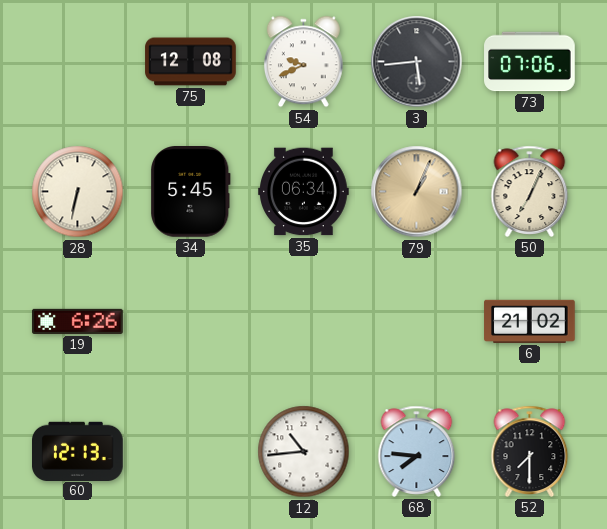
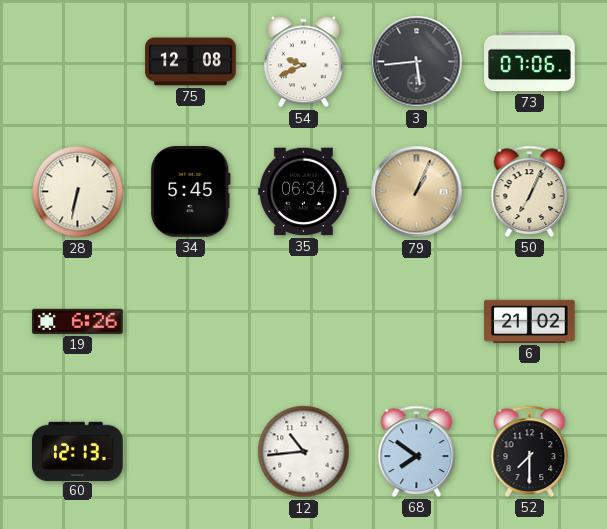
68: 7:46 -> 7:51
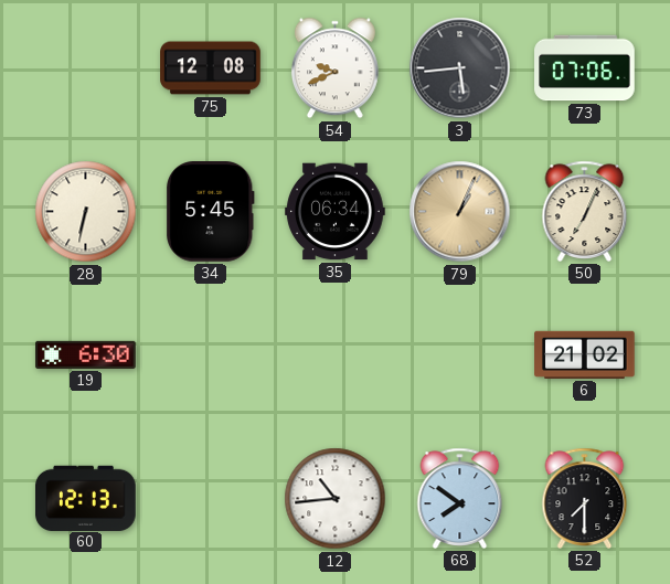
19: 6:26 -> 6:30
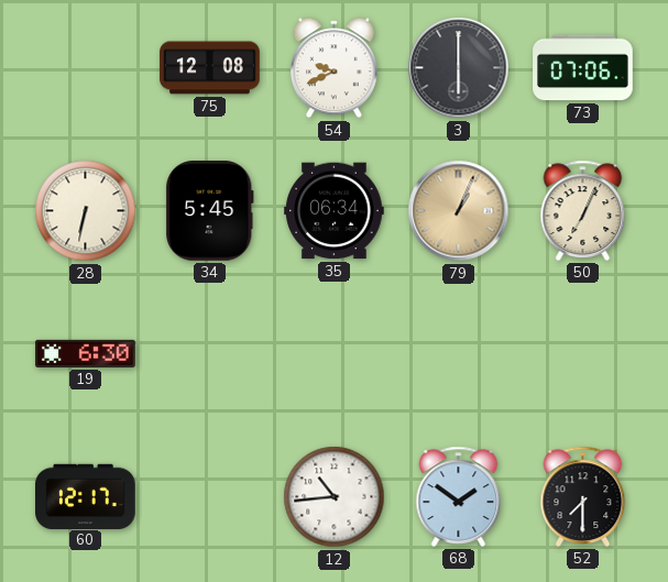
3: 5:44 -> 6:00
6: 21:02 -> none
60: 12:13 -> 12:17
68: 7:51 -> 1:51
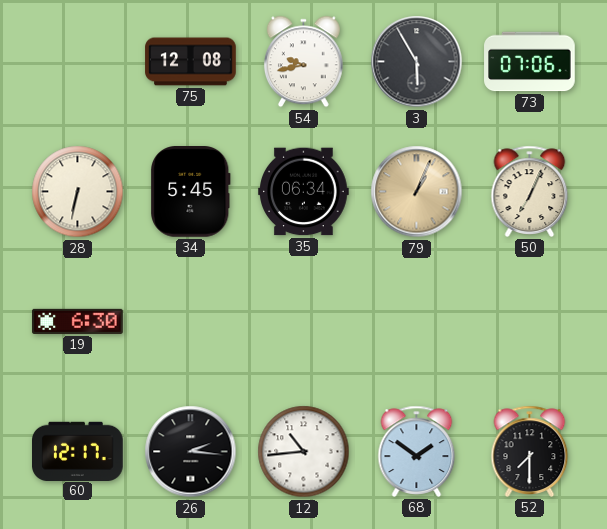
54: 9:41 -> 9:43
3: 6:00 -> 5:55
26: none -> 2:16
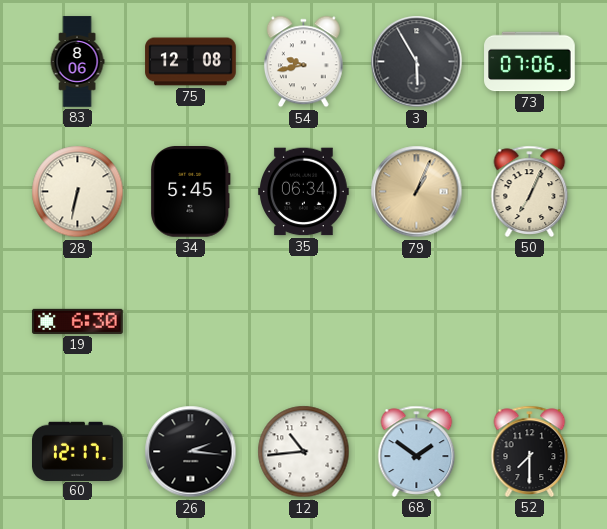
83: none -> 8:06
